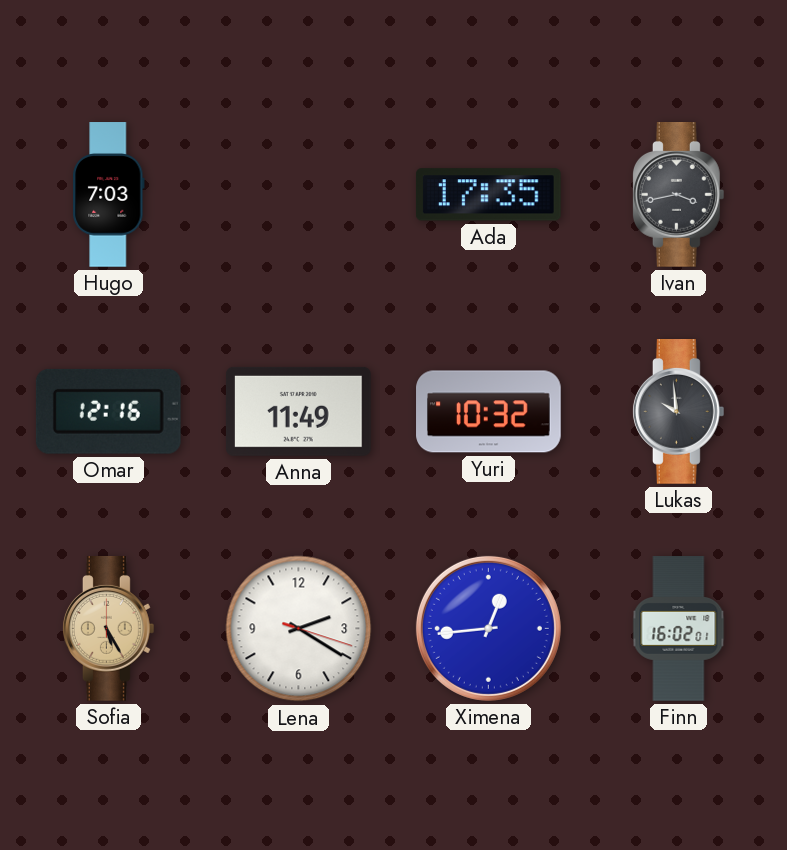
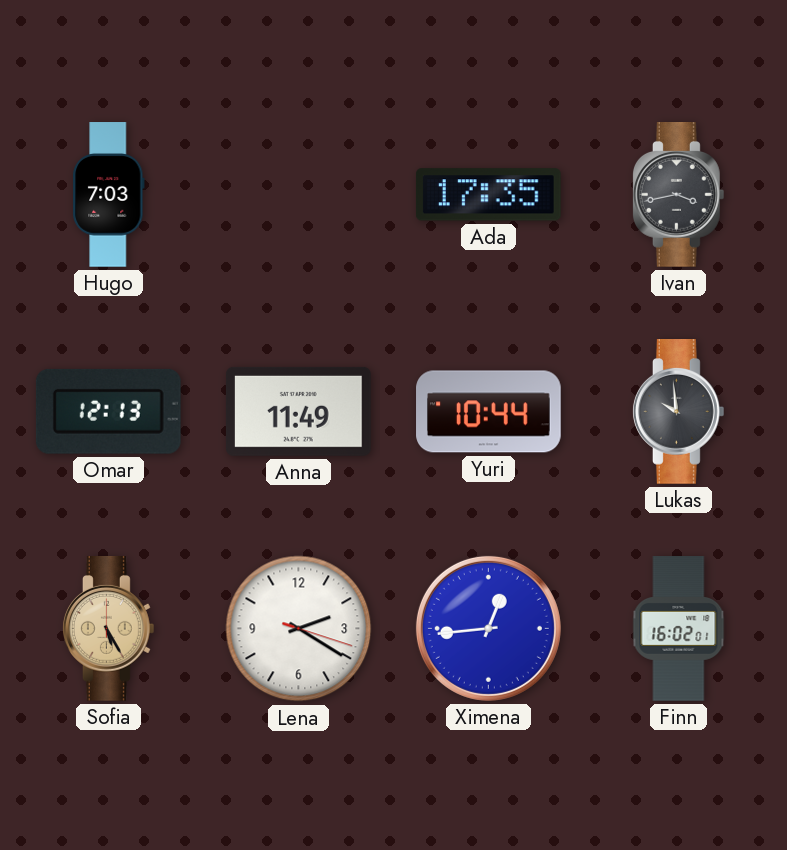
Omar: 12:16 -> 12:13
Yuri: 10:32 -> 10:44
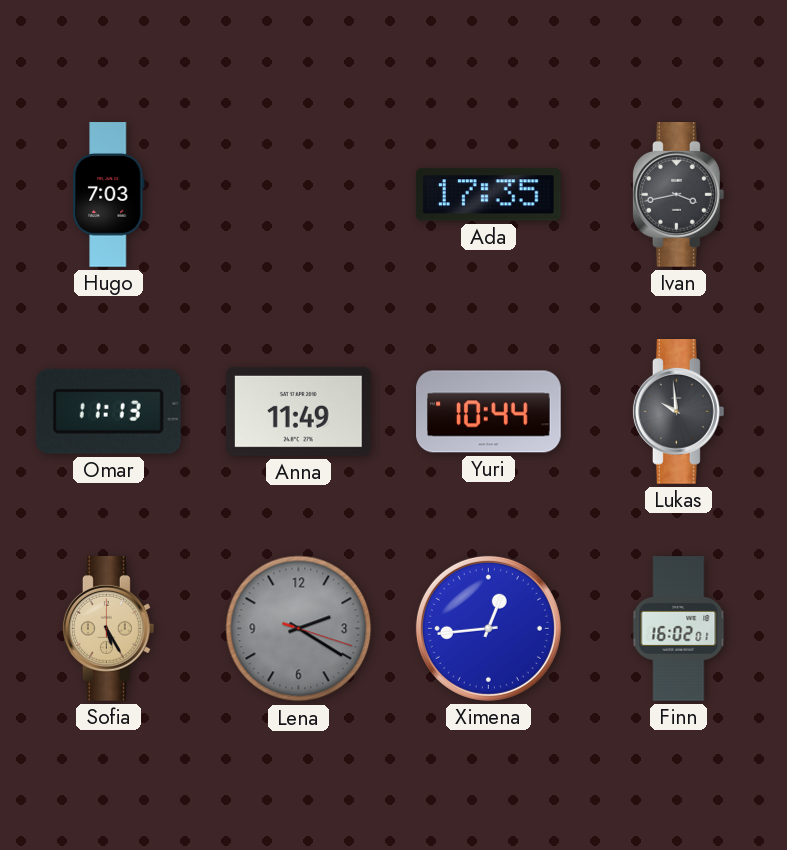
Omar: 12:13 -> 11:13
Lena dial: white -> grey
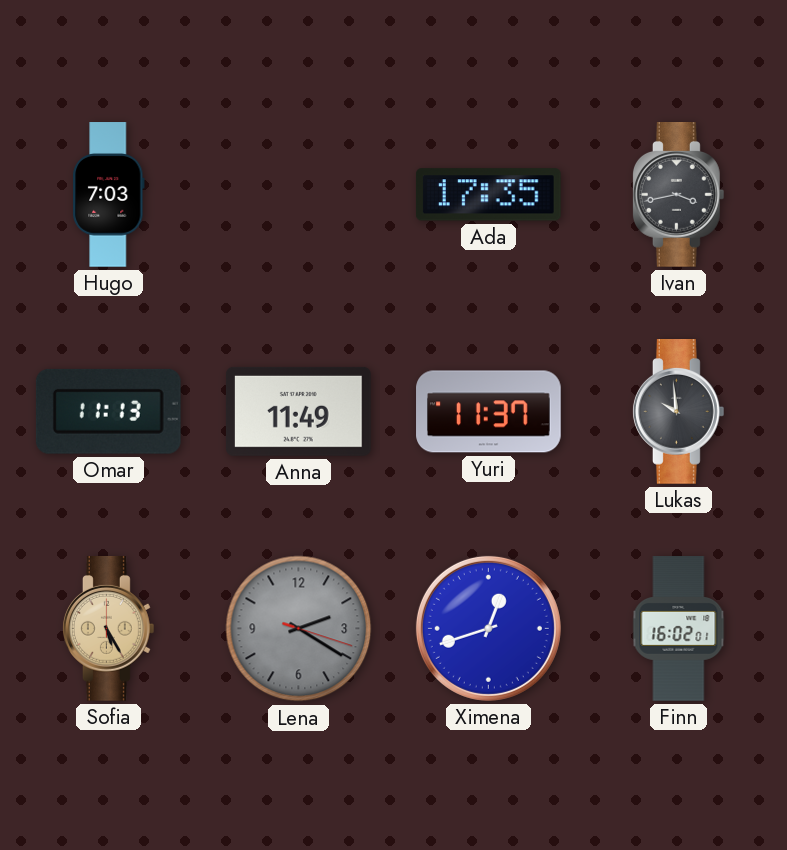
Yuri: 10:44 -> 11:37
Ximena: 12:44 -> 12:42
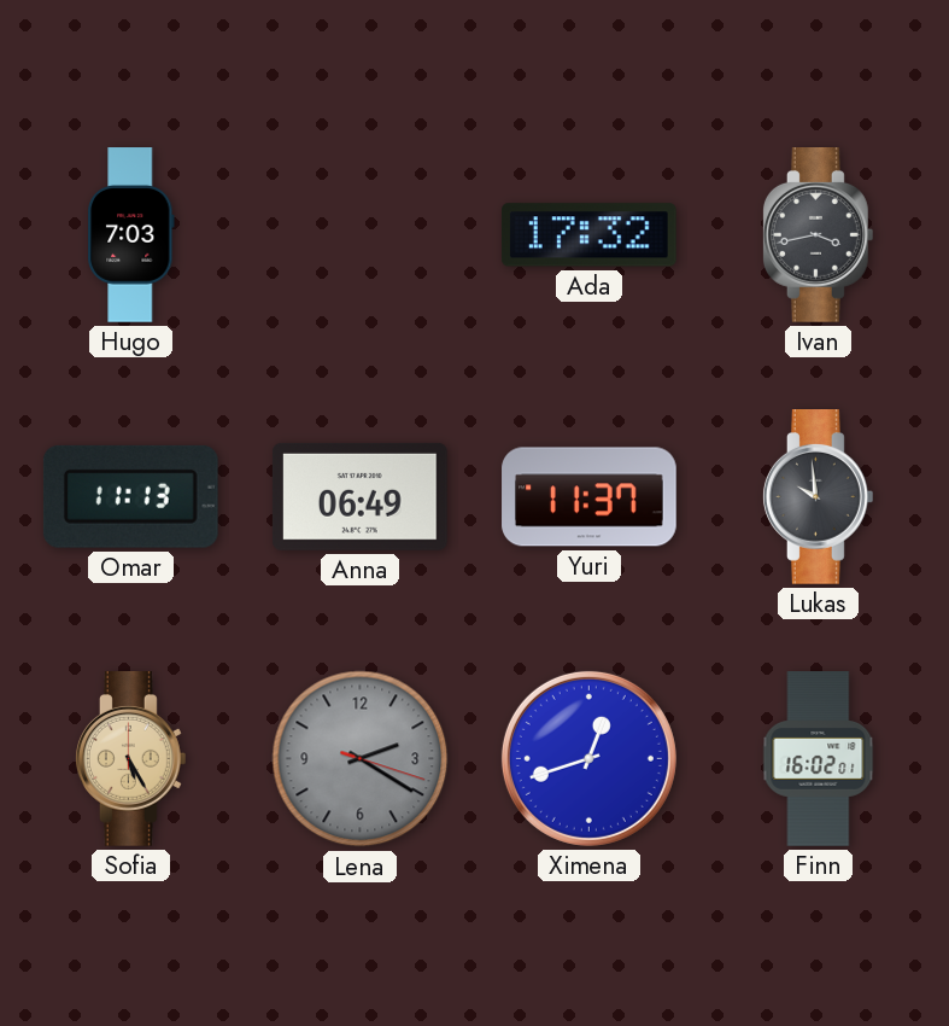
Ada: 17:35 -> 17:32
Anna: 11:49 -> 06:49
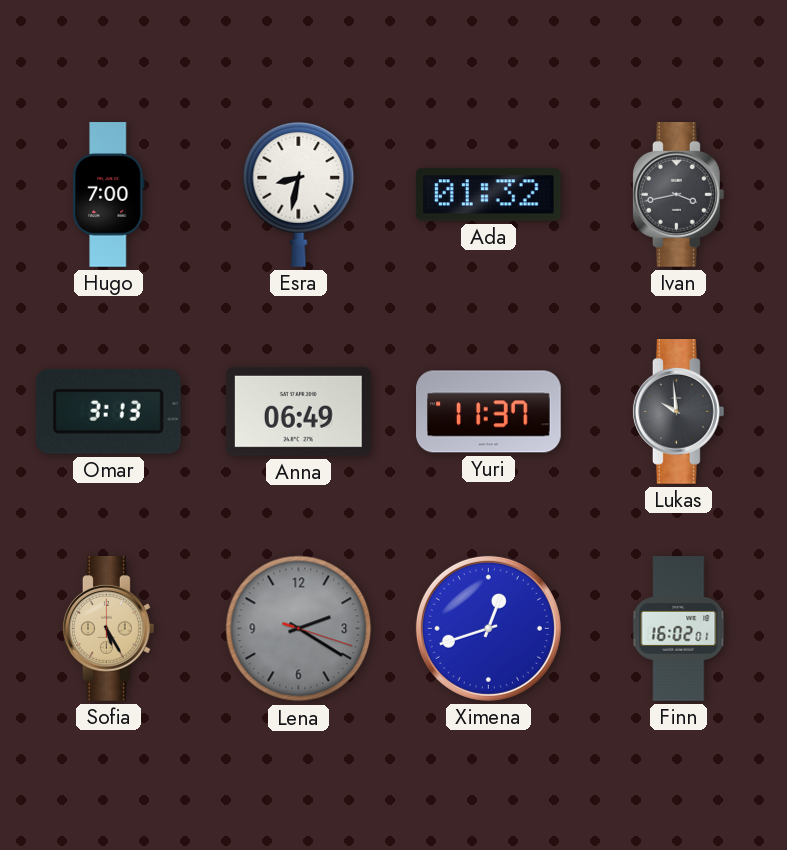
Hugo: 7:03 -> 7:00
Esra: none -> 8:32
Ada: 17:32 -> 01:32
Omar: 11:13 -> 3:13
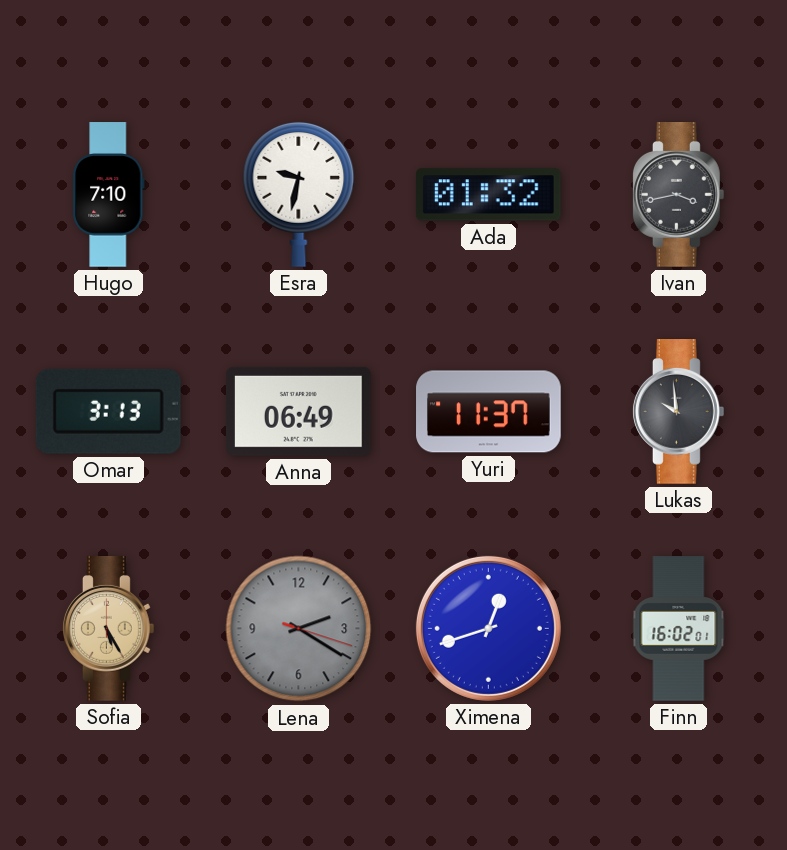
Hugo: 7:00 -> 7:10
Esra: 8:32 -> 9:32
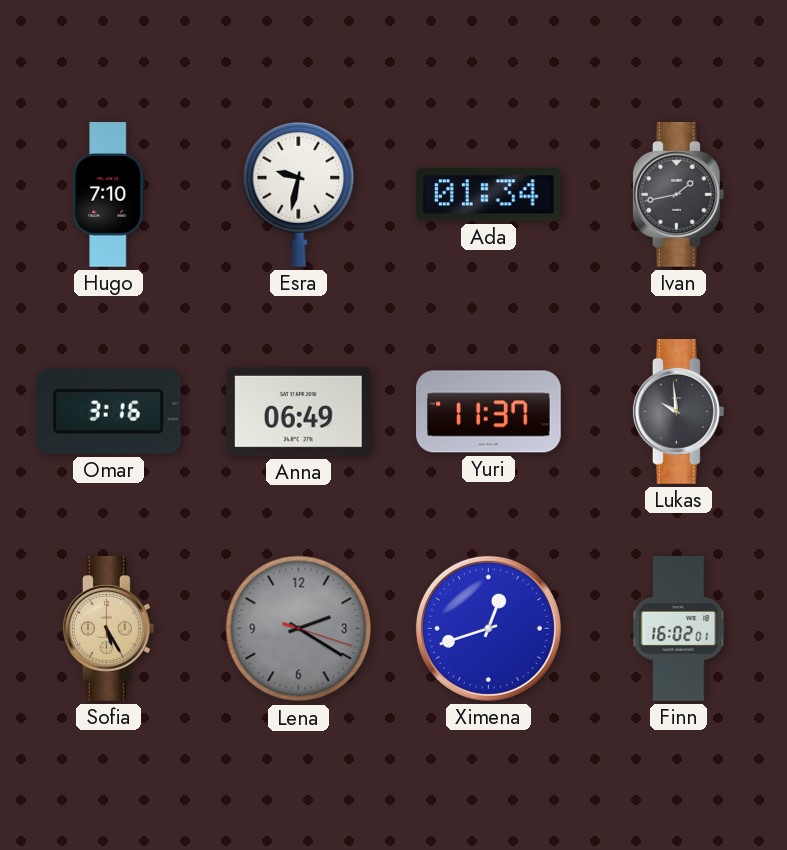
Ada: 01:32 -> 01:34
Ivan: 3:43 -> 1:43
Omar: 3:13 -> 3:16
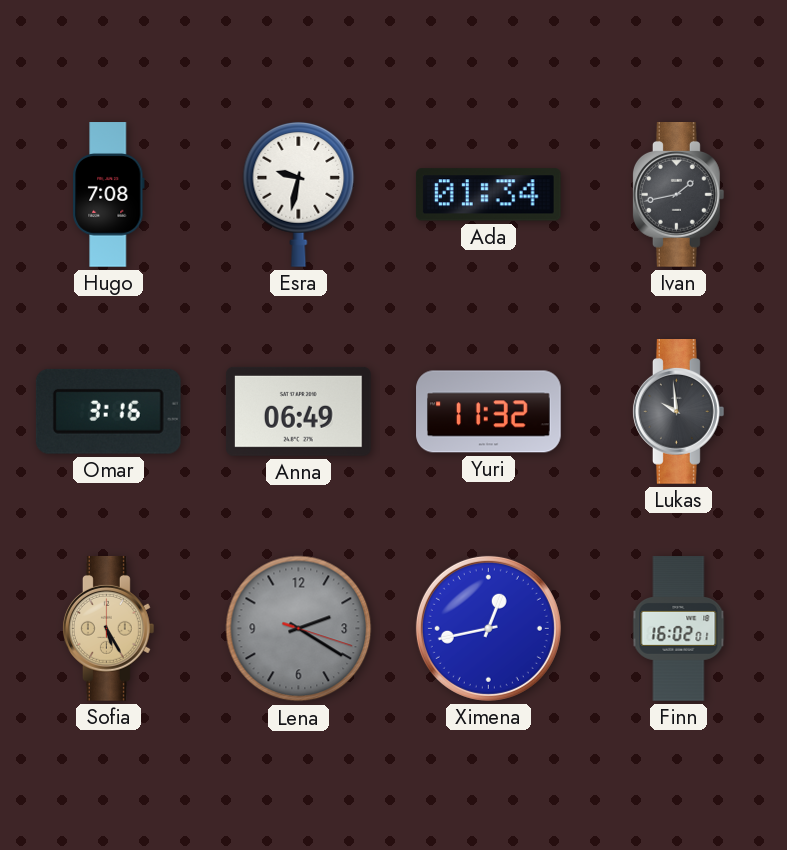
Hugo: 7:10 -> 7:08
Yuri: 11:37 -> 11:32
Ximena: 12:42 -> 12:43
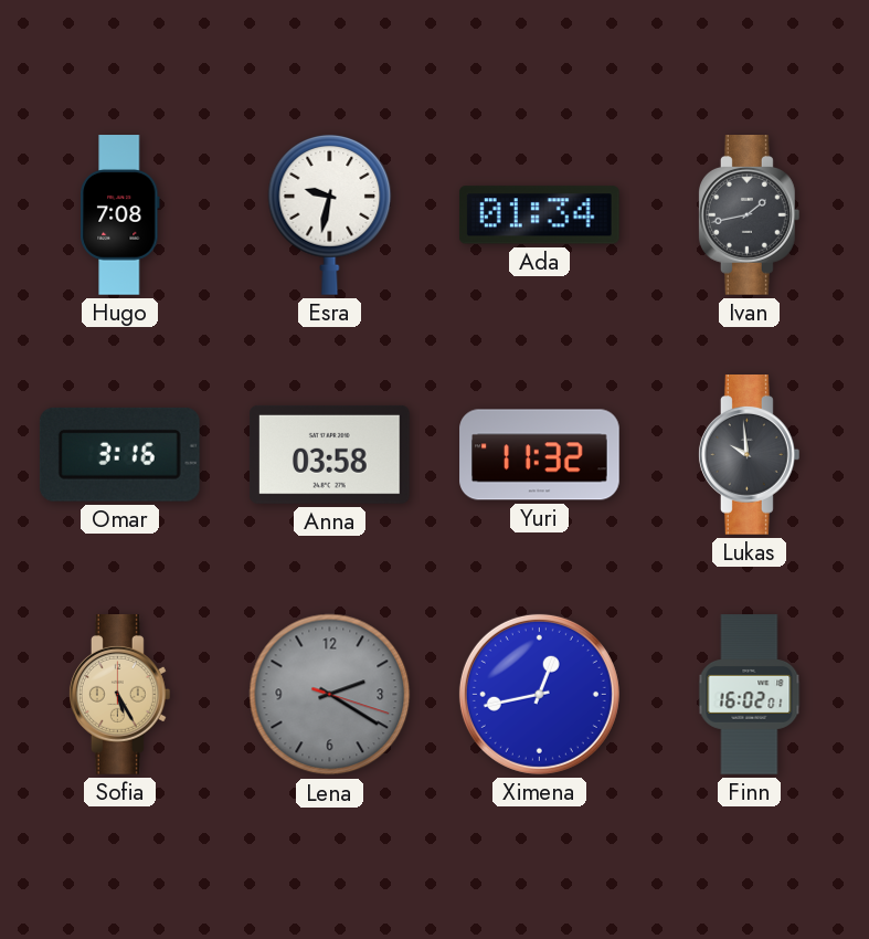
Anna: 06:49 -> 03:58
